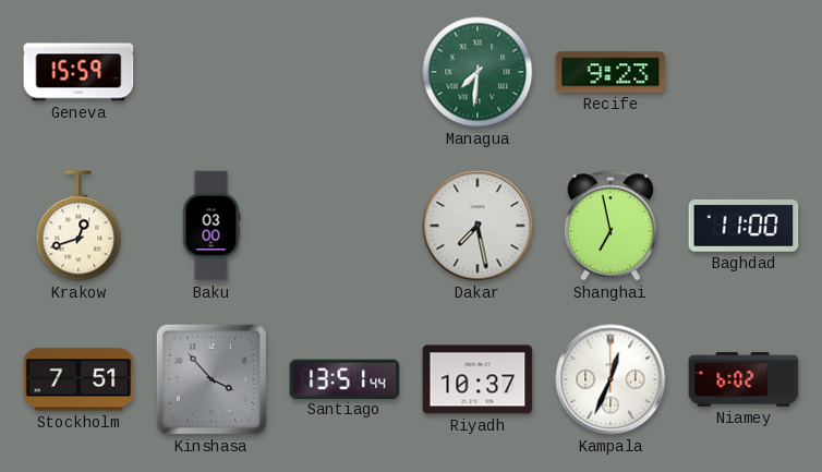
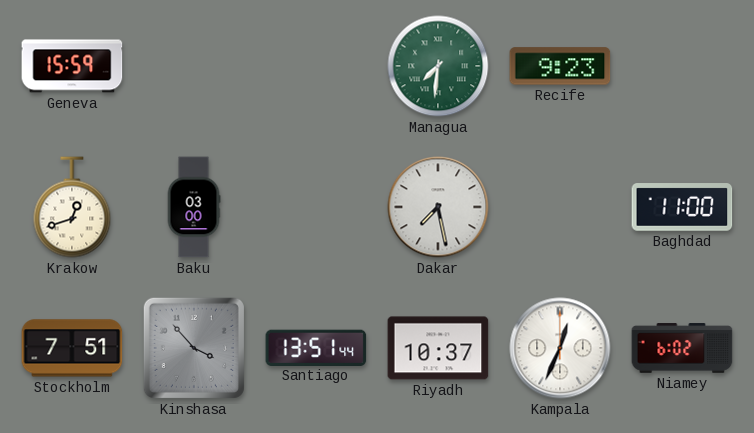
Shanghai: 6:58 -> none
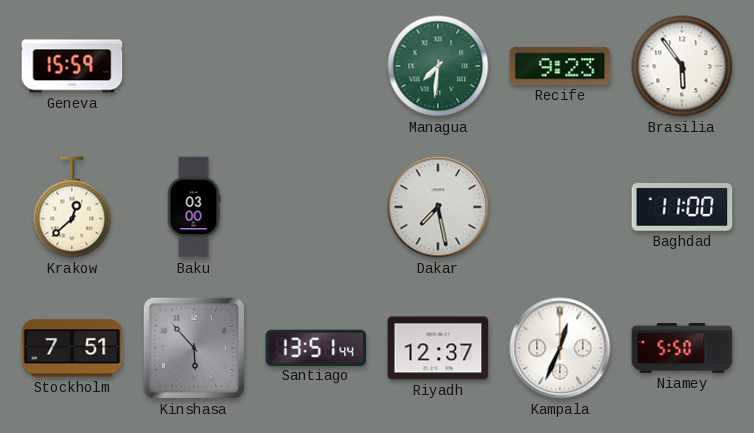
Brasilia: none -> 5:54
Krakow: 12:42 -> 12:38
Kinshasa: 3:53 -> 5:53
Riyadh: 10:37 -> 12:37
Niamey: 6:02 -> 5:50
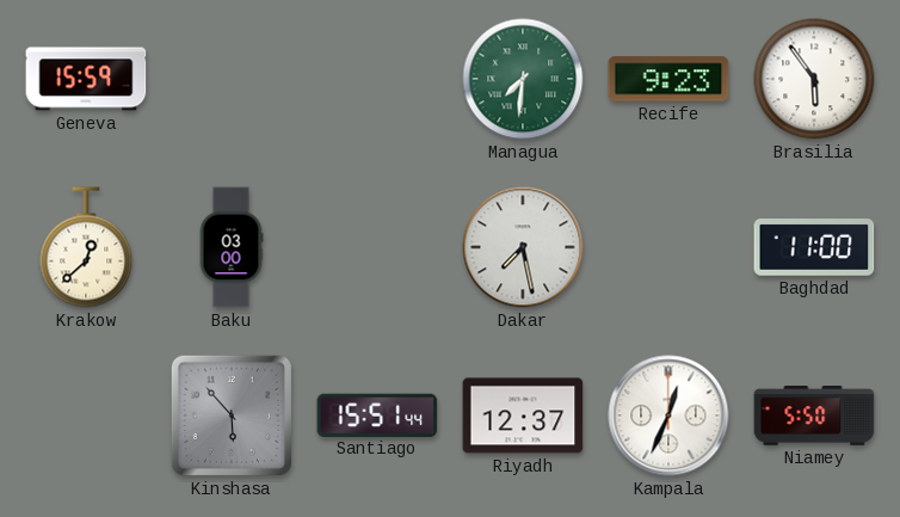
Stockholm: 7:51 -> none
Santiago: 13:51 -> 15:51
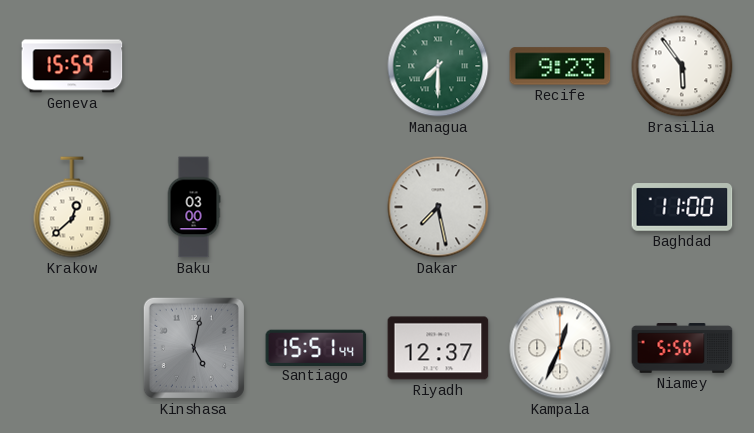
Managua: 7:31 -> 7:30
Kinshasa: 5:53 -> 5:02
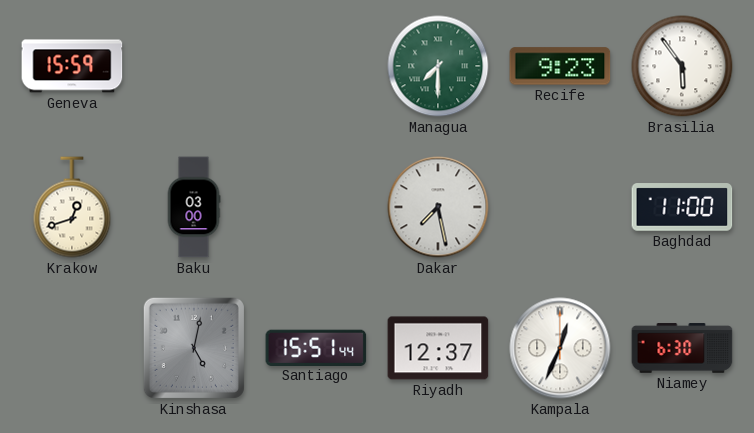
Krakow: 12:38 -> 12:42
Niamey: 5:50 -> 6:30
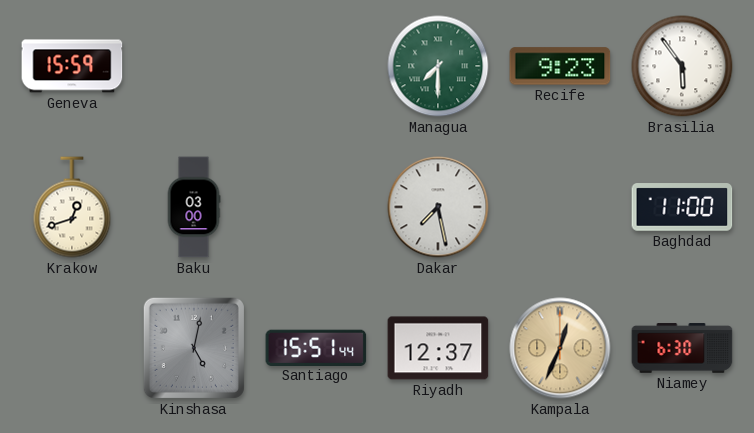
Kampala dial: white -> champagne
